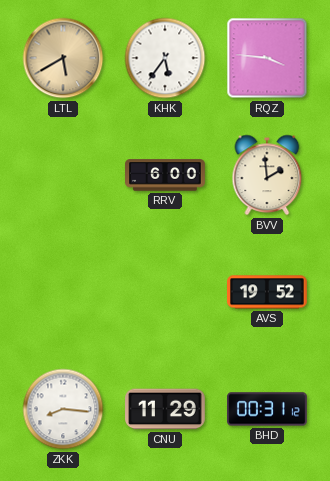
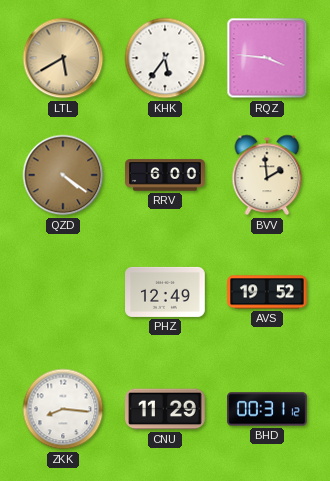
QZD: none -> 4:21
PHZ: none -> 12:49
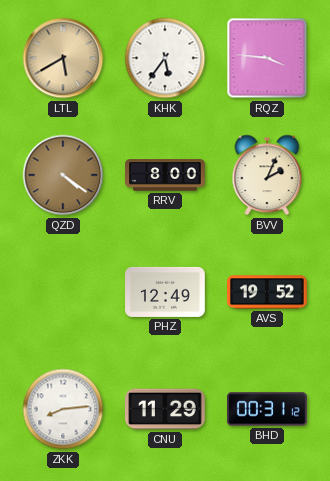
RRV: 6:00 -> 8:00
BVV: 1:59 -> 2:04
ZKK: 8:16 -> 8:14
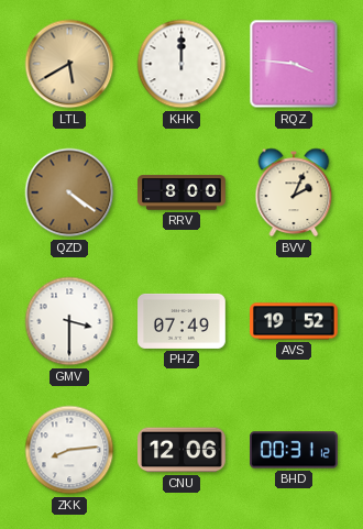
KHK: 5:36 -> 12:00
GMV: none -> 3:30
PHZ: 12:49 -> 07:49
CNU: 11:29 -> 12:06
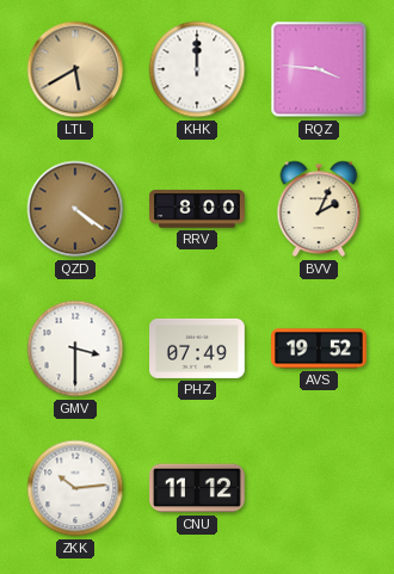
ZKK: 8:14 -> 10:14
CNU: 12:06 -> 11:12
BHD: 00:31 -> none
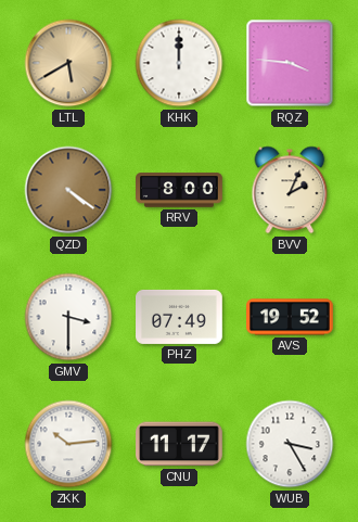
CNU: 11:12 -> 11:17
WUB: none -> 3:25
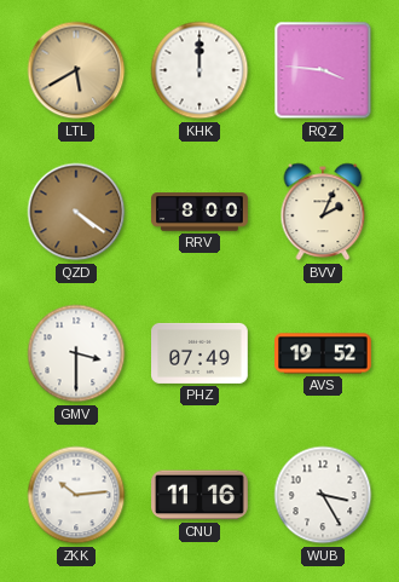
CNU: 11:17 -> 11:16
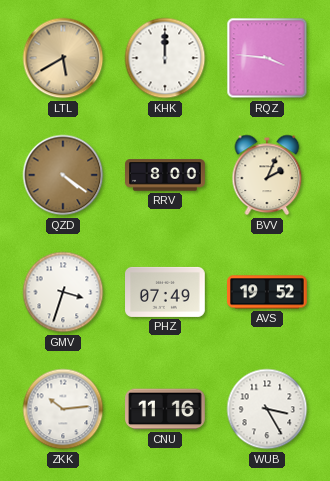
GMV: 3:30 -> 3:33
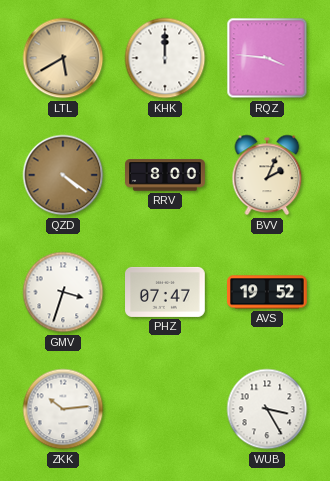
PHZ: 07:49 -> 07:47
CNU: 11:16 -> none
